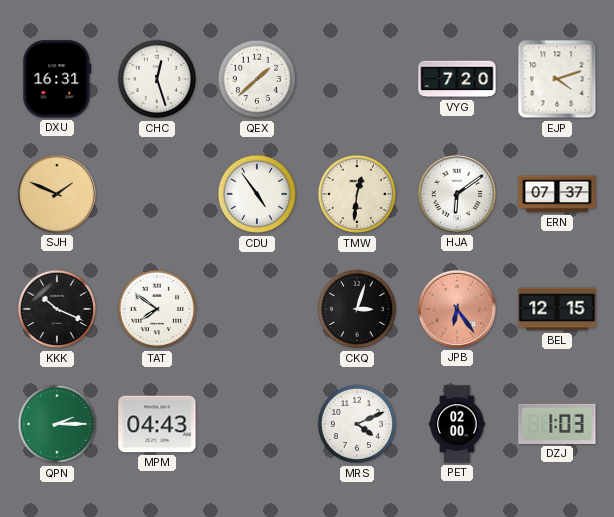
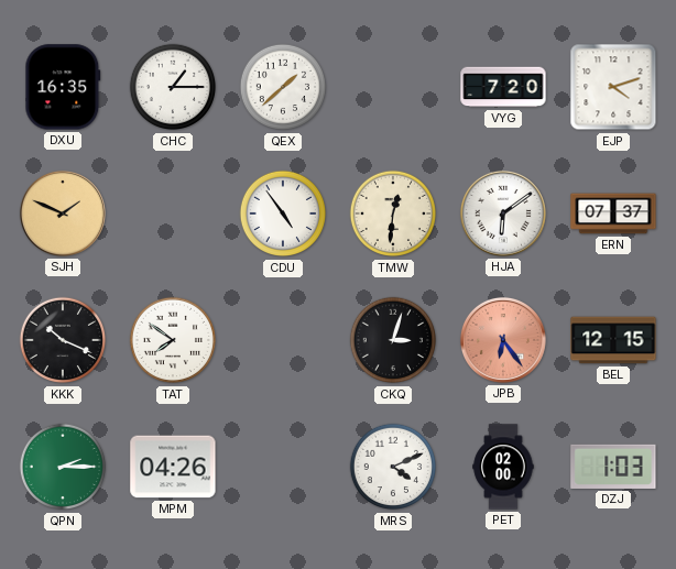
DXU: 16:31 -> 16:35
CHC: 12:27 -> 1:15
MPM: 04:43 -> 04:26
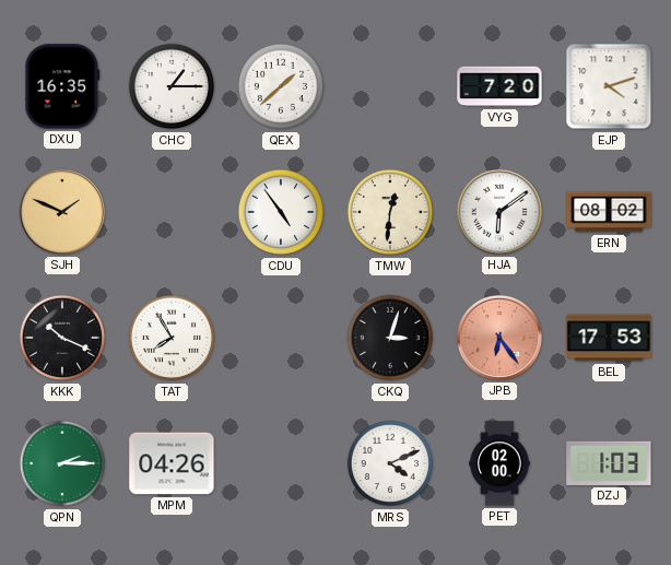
ERN: 07:37 -> 08:02
TAT: 7:51 -> 7:55
BEL: 12:15 -> 17:53
